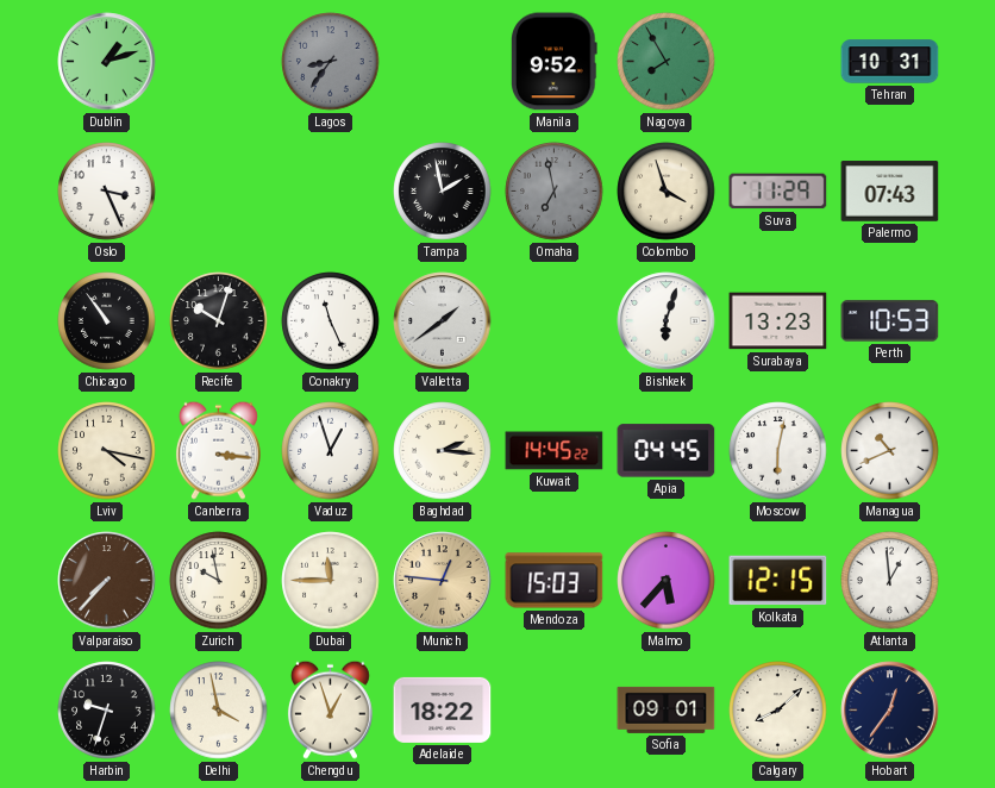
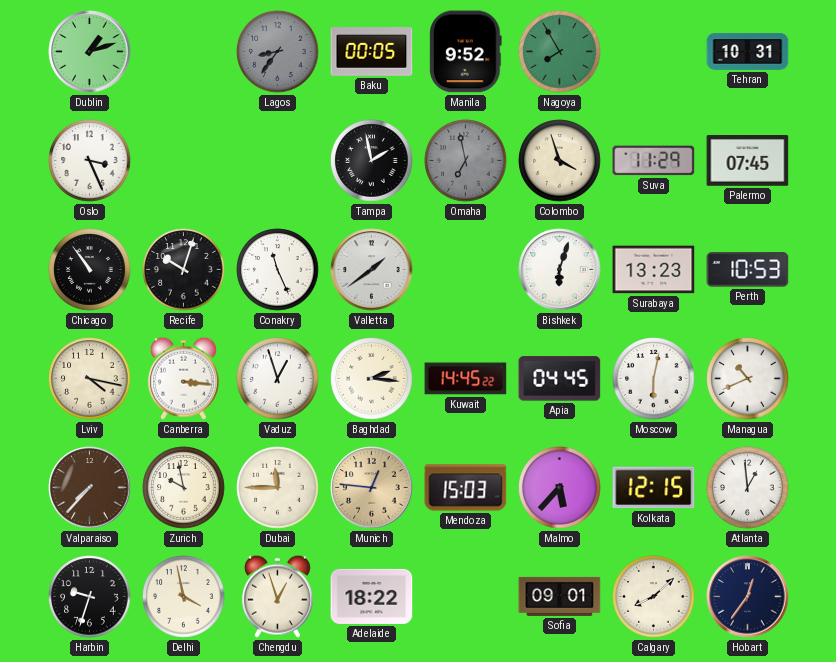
Baku: none -> 00:05
Palermo: 07:43 -> 07:45
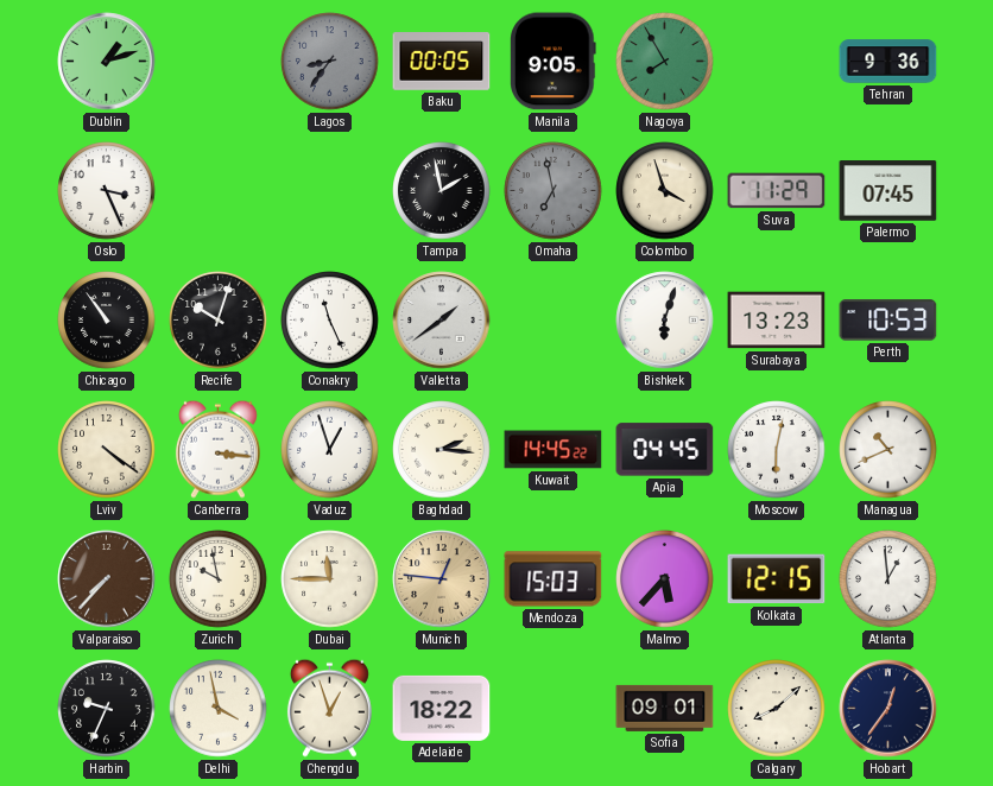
Manila: 9:52 -> 9:05
Tehran: 10:31 -> 9:36
Lviv: 4:17 -> 4:21
Harbin: 9:33 -> 9:34
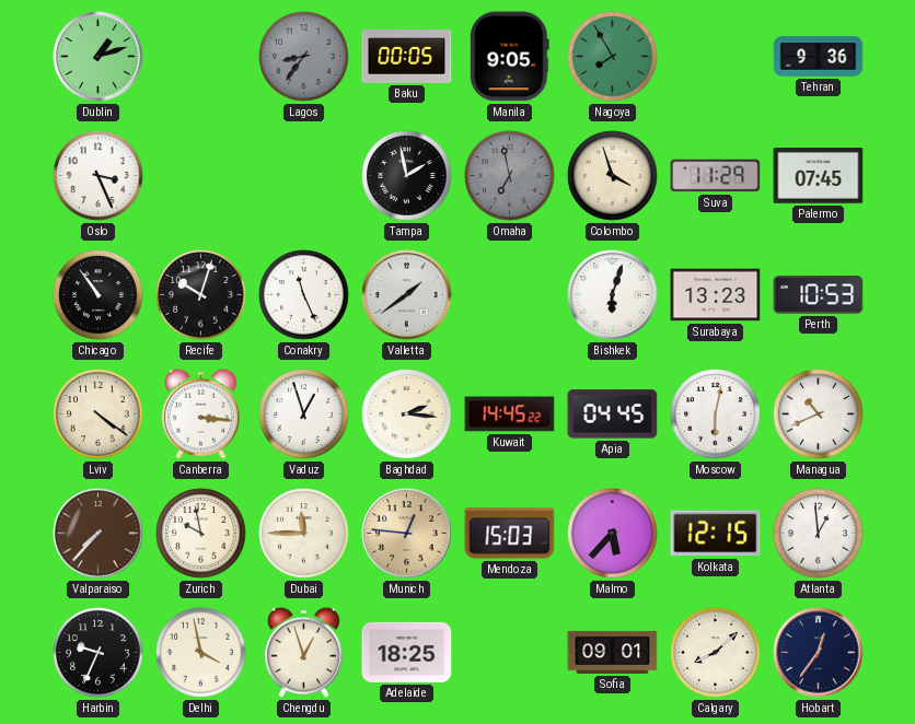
Adelaide: 18:22 -> 18:25
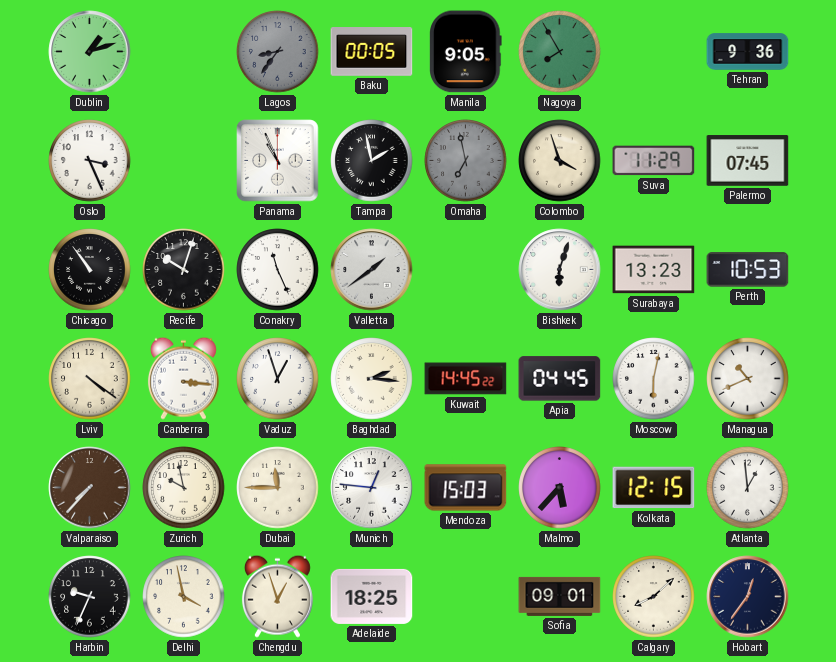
Panama: none -> 10:56
Munich dial: champagne -> white
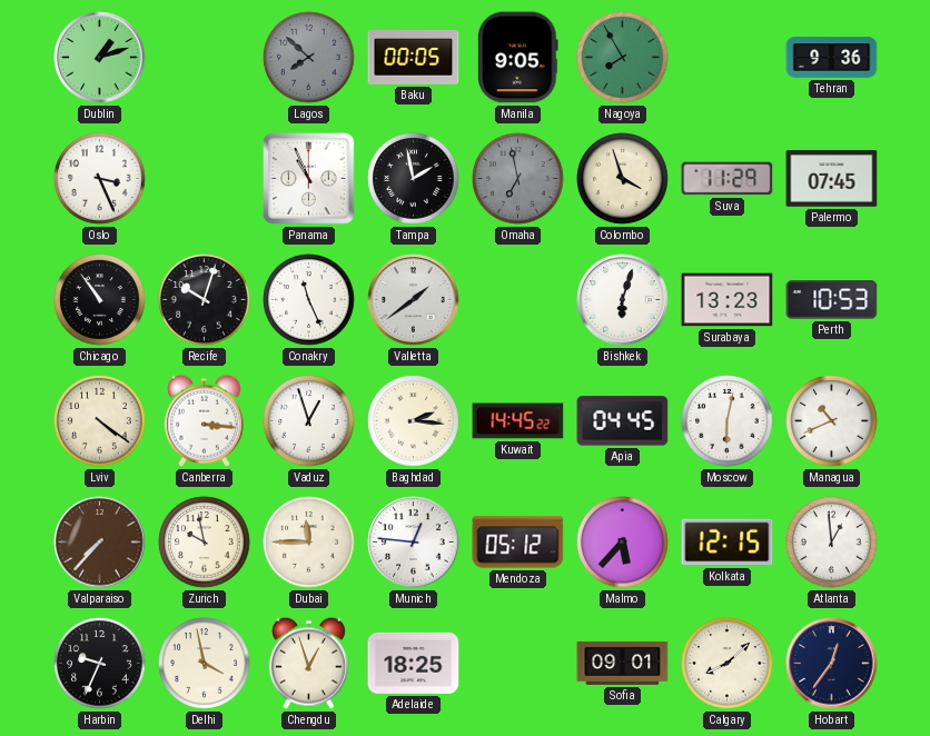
Lagos: 8:36 -> 7:52
Mendoza: 15:03 -> 05:12
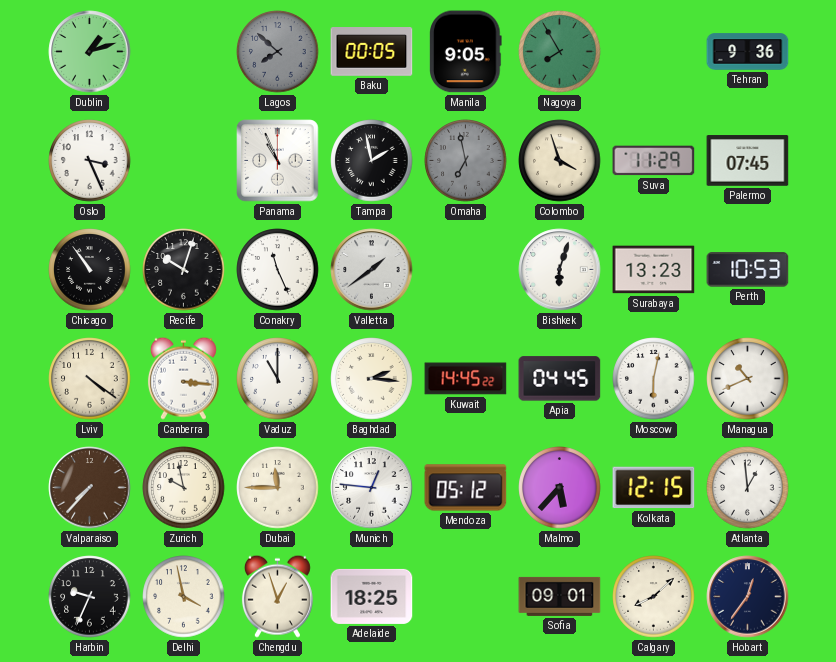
Vaduz: 12:57 -> 11:00
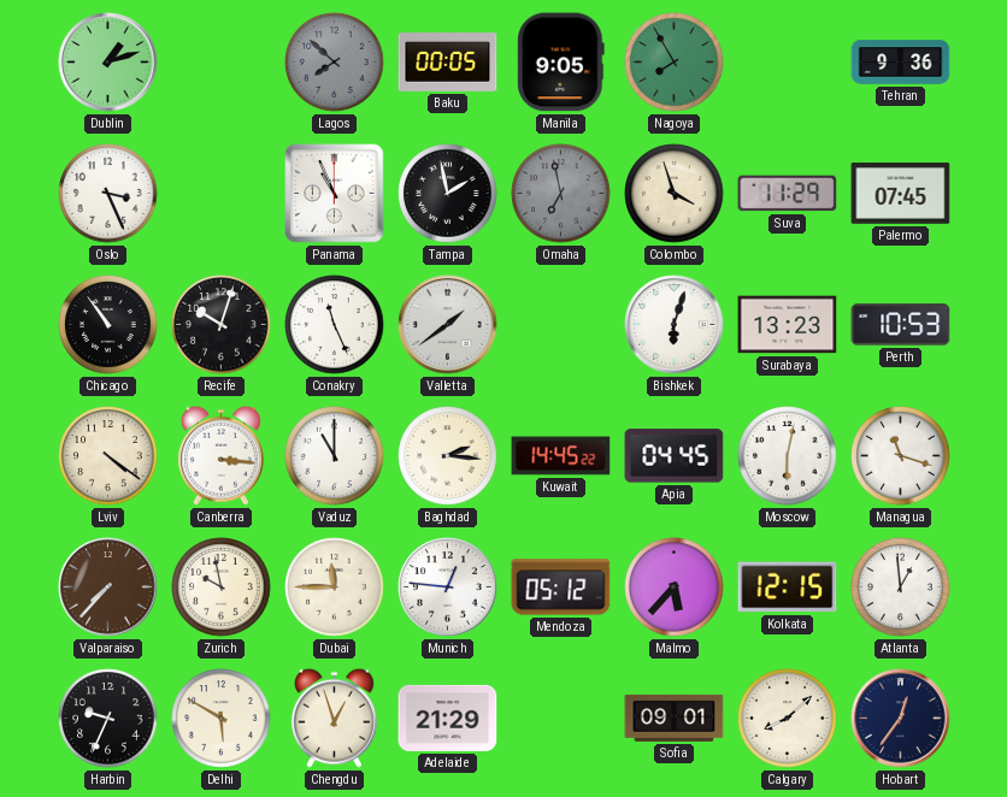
Managua: 10:41 -> 11:18
Delhi: 3:58 -> 5:50
Adelaide: 18:25 -> 21:29
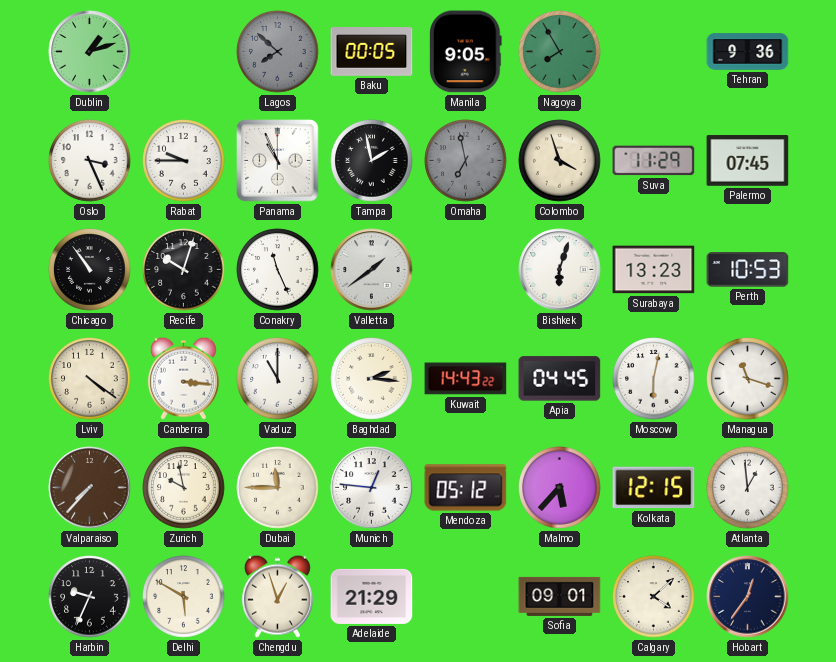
Rabat: none -> 9:45
Kuwait: 14:45 -> 14:43
Calgary: 8:08 -> 4:08
